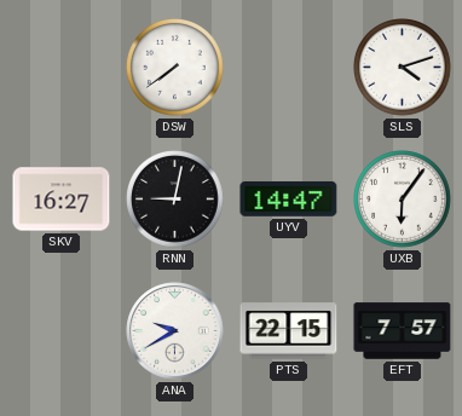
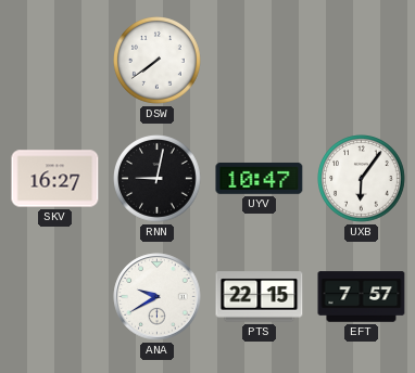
SLS: 4:12 -> none
UYV: 14:47 -> 10:47
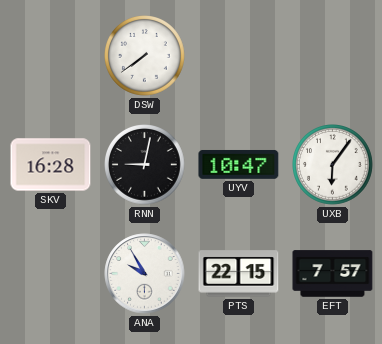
SKV: 16:27 -> 16:28
ANA: 9:40 -> 9:55
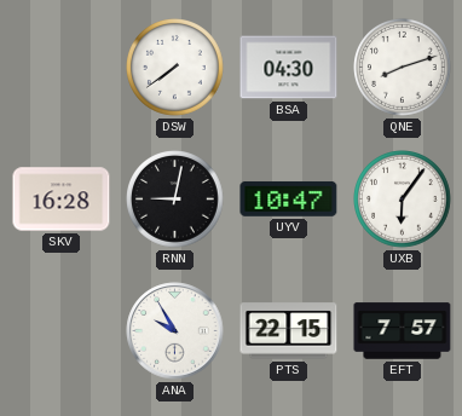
BSA: none -> 04:30
QNE: none -> 8:12
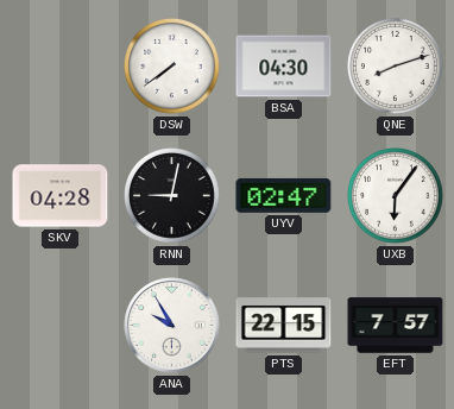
SKV: 16:28 -> 04:28
UYV: 10:47 -> 02:47
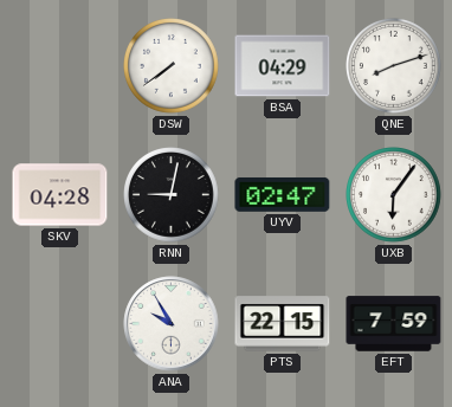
BSA: 04:30 -> 04:29
EFT: 7:57 -> 7:59
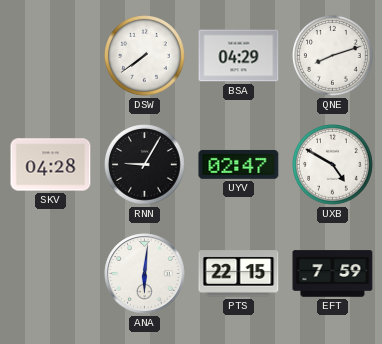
RNN: 9:02 -> 9:05
UXB: 6:06 -> 4:50
ANA: 9:55 -> 6:01
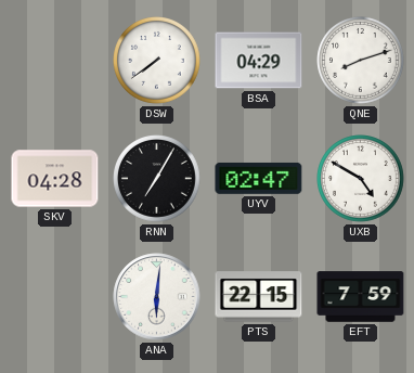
RNN: 9:05 -> 7:05
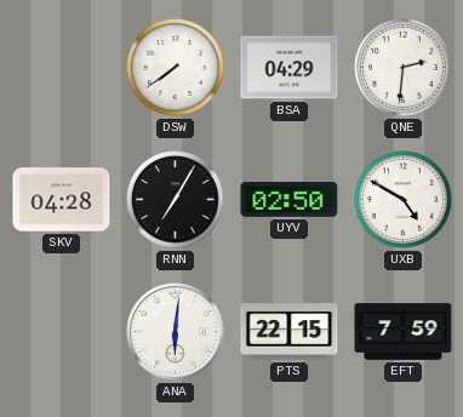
QNE: 8:12 -> 2:31
UYV: 02:47 -> 02:50
